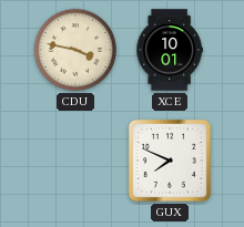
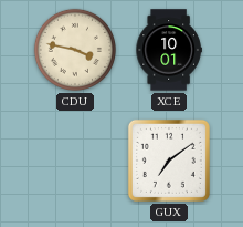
GUX: 7:49 -> 7:09
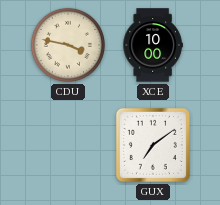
XCE: 10:01 -> 10:00
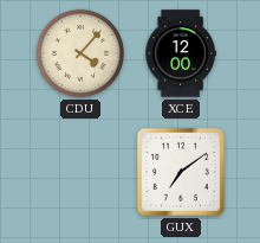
CDU: 3:47 -> 4:07
XCE: 10:00 -> 12:00
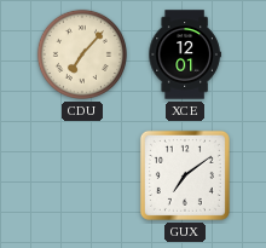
CDU: 4:07 -> 7:07
XCE: 12:00 -> 12:01
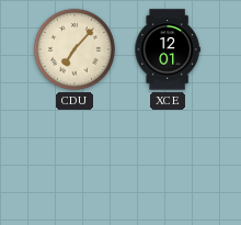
GUX: 7:09 -> none
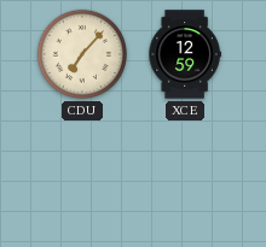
XCE: 12:01 -> 12:59
